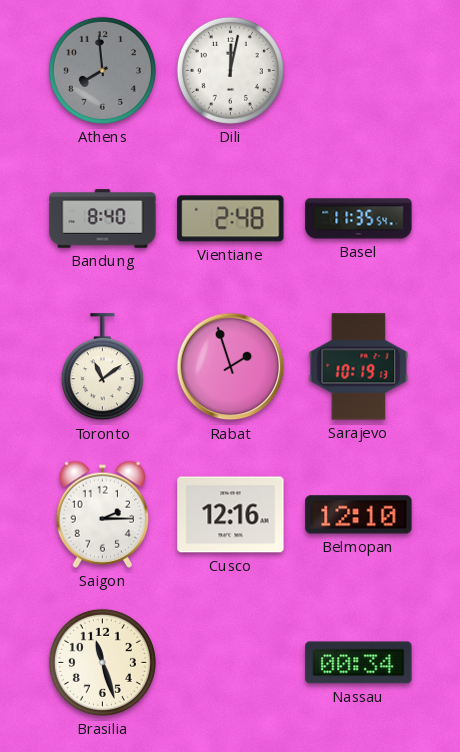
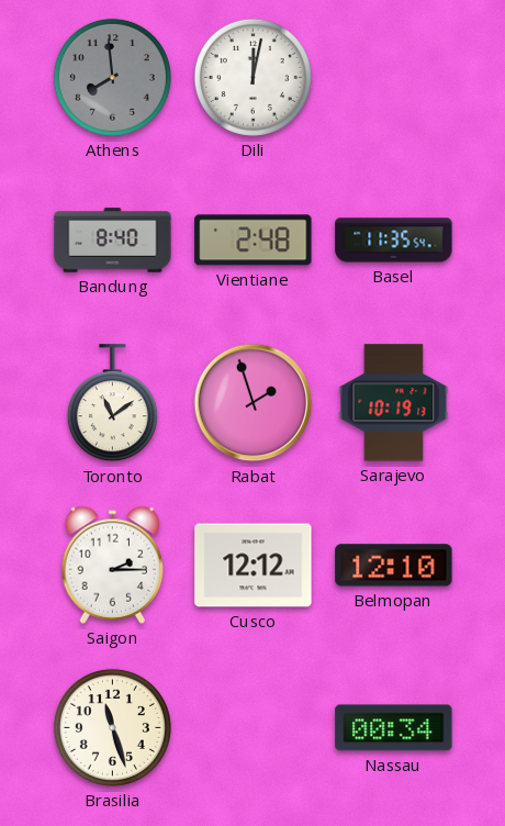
Cusco: 12:16 -> 12:12
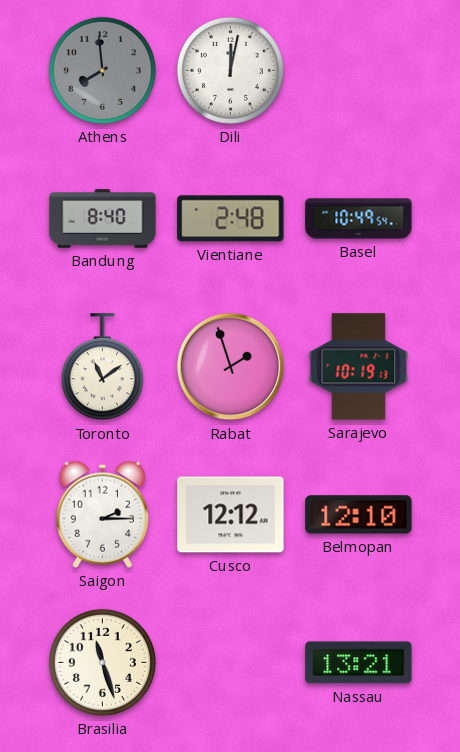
Basel: 11:35 -> 10:49
Nassau: 00:34 -> 13:21
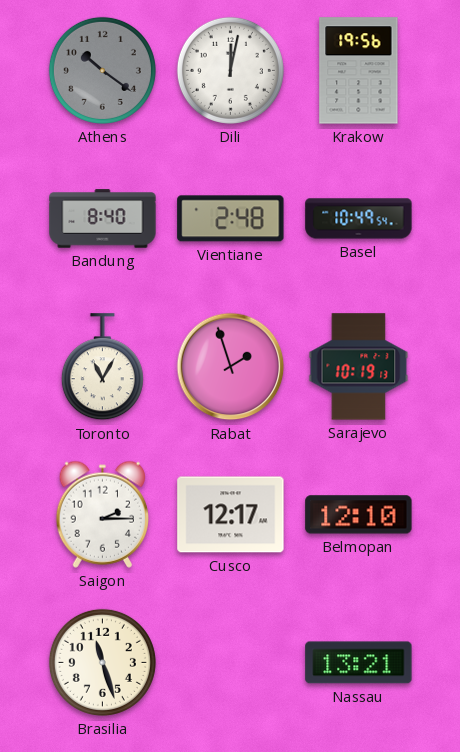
Athens: 7:59 -> 10:21
Krakow: none -> 19:56
Toronto: 11:09 -> 11:05
Cusco: 12:12 -> 12:17
